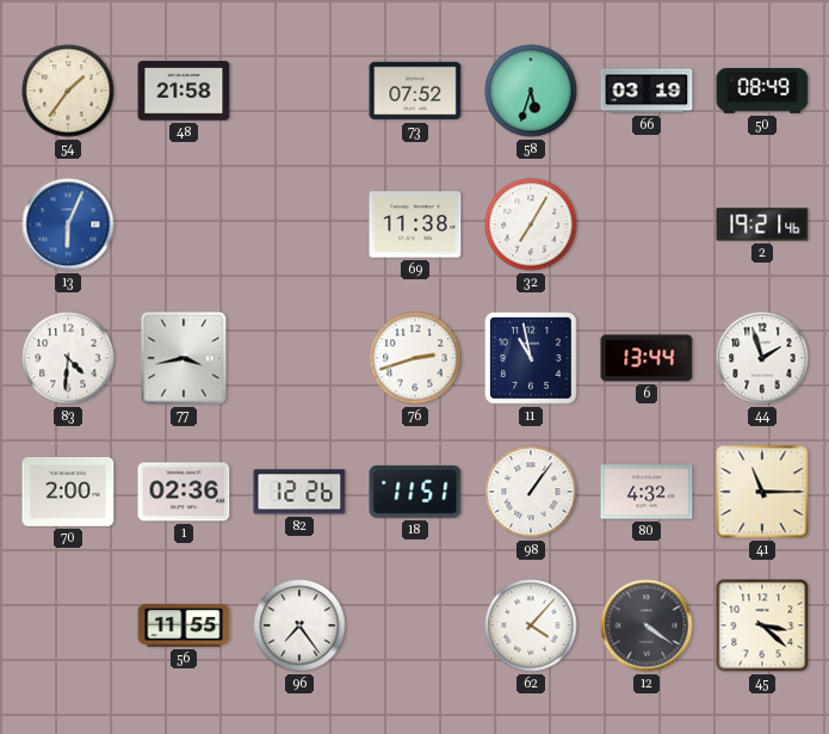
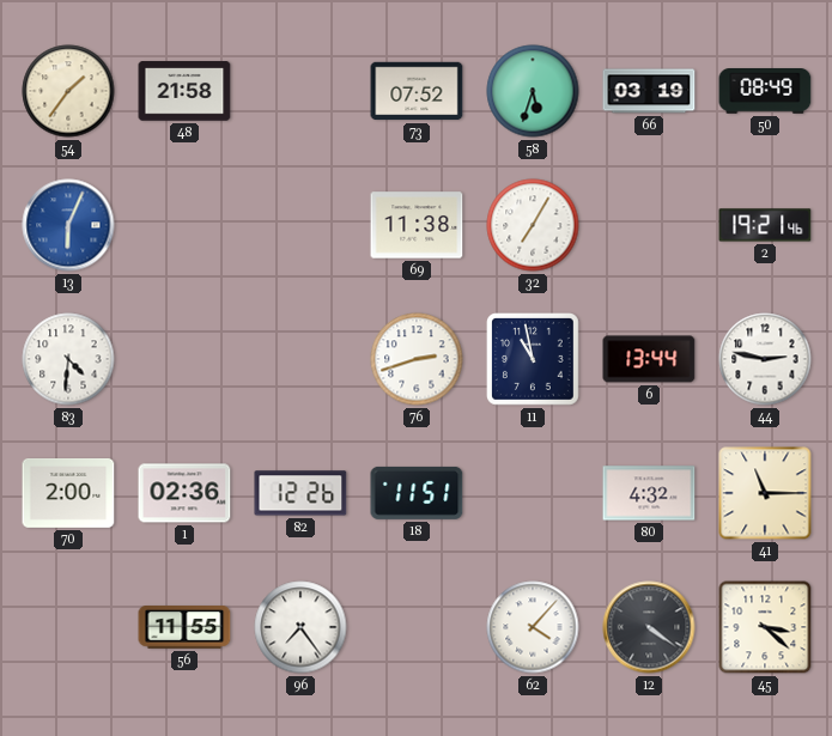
77: 3:43 -> none
44: 1:57 -> 2:47
98: 1:06 -> none
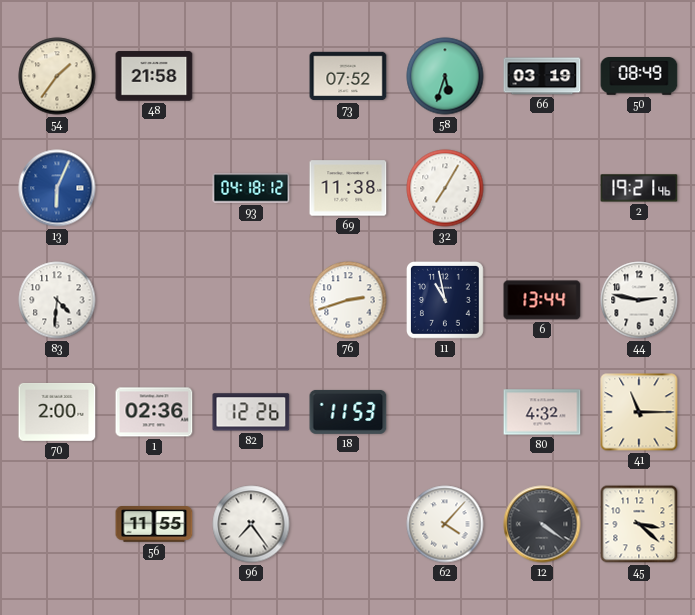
93: none -> 04:18
18: 11:51 -> 11:53
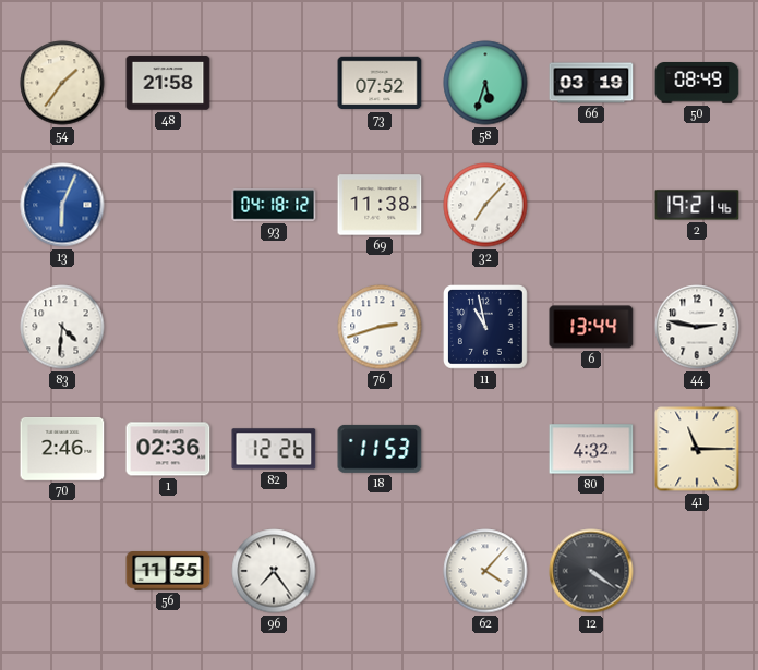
32: 7:05 -> 7:07
70: 2:00 -> 2:46
45: 3:22 -> none
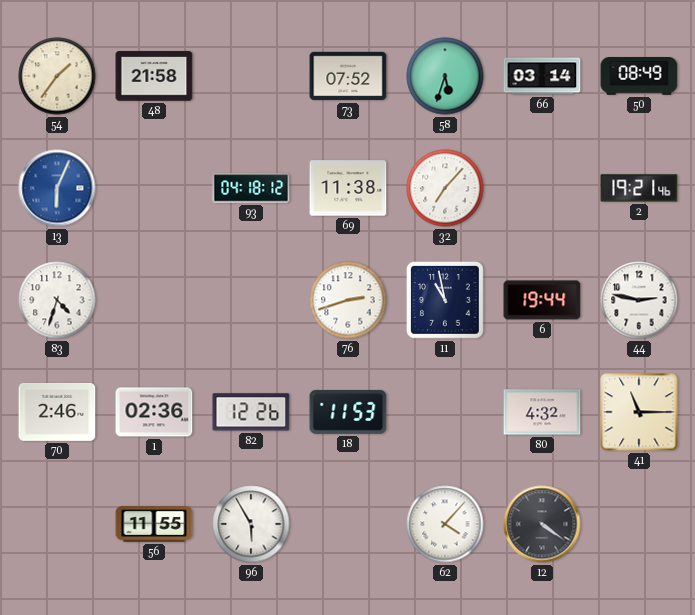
66: 03:19 -> 03:14
83: 4:31 -> 4:33
6: 13:44 -> 19:44
96: 7:24 -> 5:55
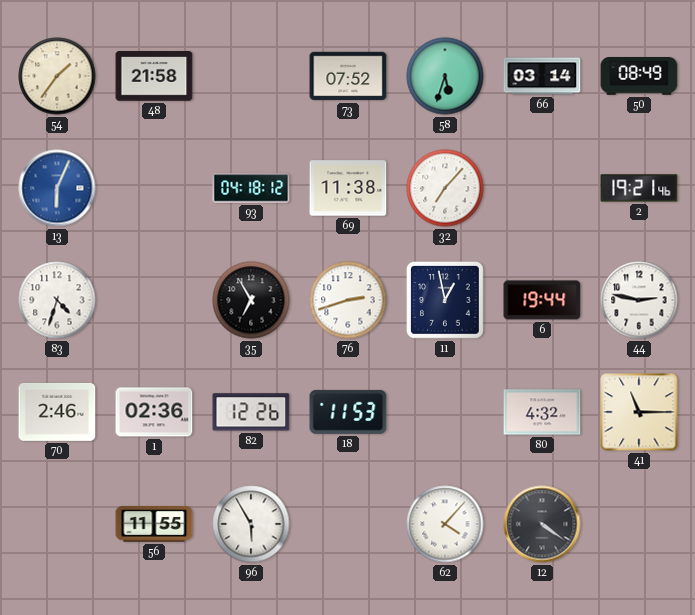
35: none -> 6:55
11: 10:58 -> 12:58
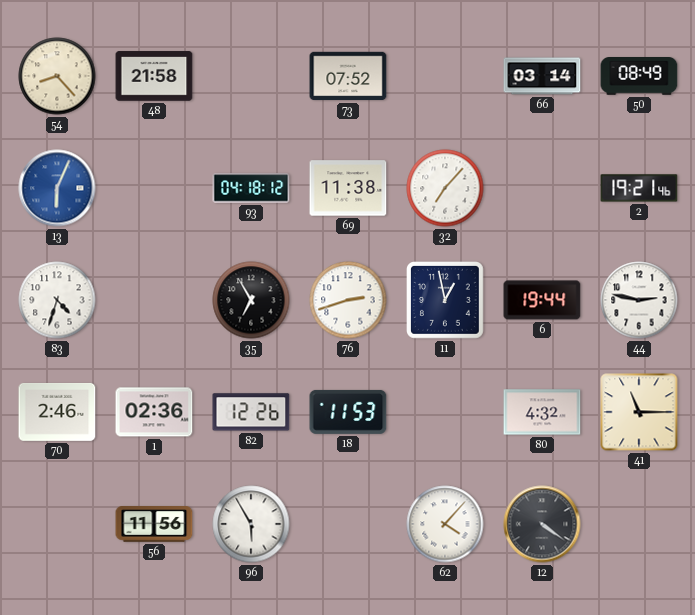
54: 1:36 -> 8:23
58: 5:33 -> none
56: 11:55 -> 11:56
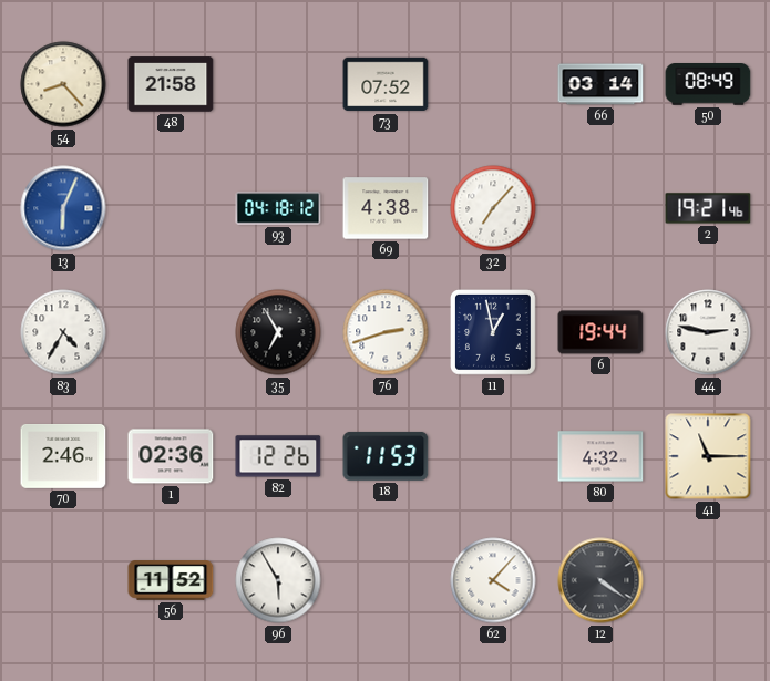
69: 11:38 -> 4:38
83: 4:33 -> 4:35
56: 11:56 -> 11:52
